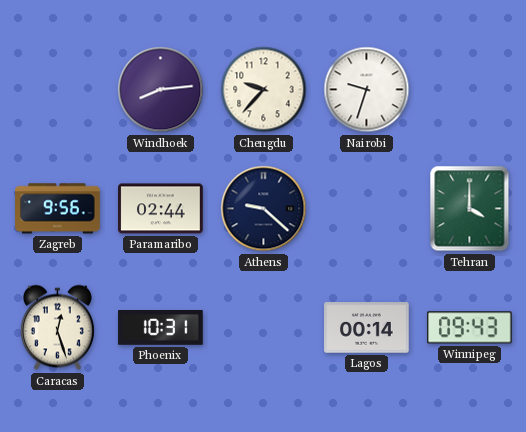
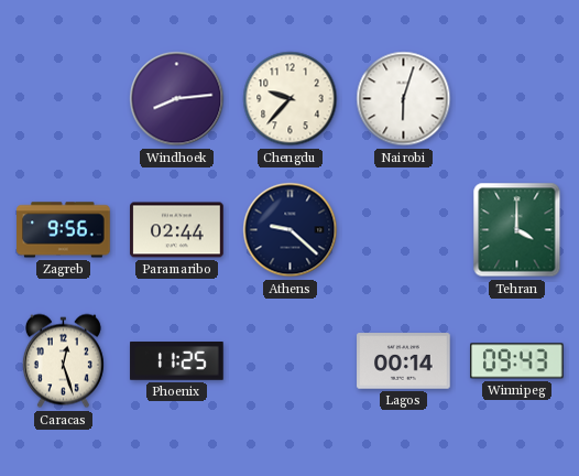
Nairobi: 9:33 -> 6:03
Phoenix: 10:31 -> 11:25
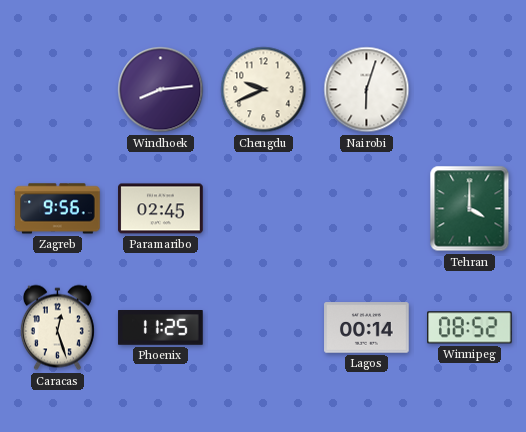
Chengdu: 9:37 -> 9:41
Paramaribo: 02:44 -> 02:45
Athens: 9:22 -> none
Winnipeg: 09:43 -> 08:52
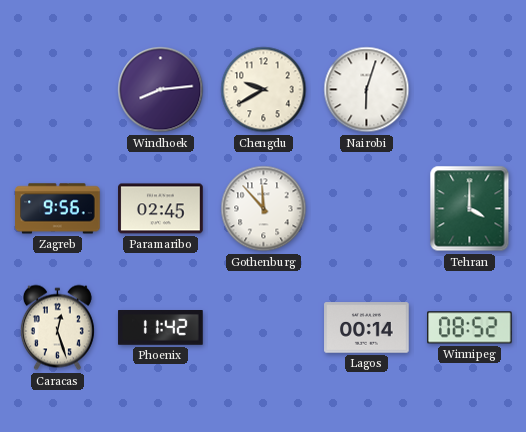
Chengdu: 9:41 -> 9:40
Gothenburg: none -> 11:53
Phoenix: 11:25 -> 11:42
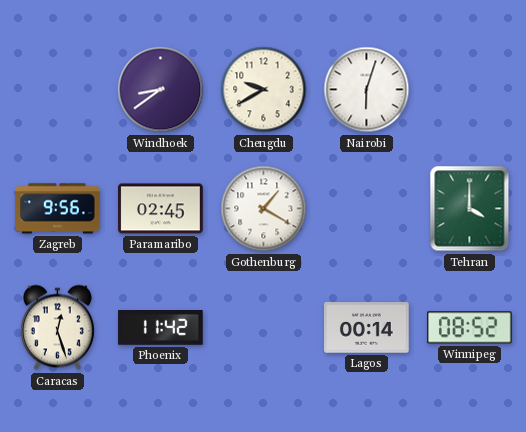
Windhoek: 8:14 -> 8:39
Gothenburg: 11:53 -> 1:20
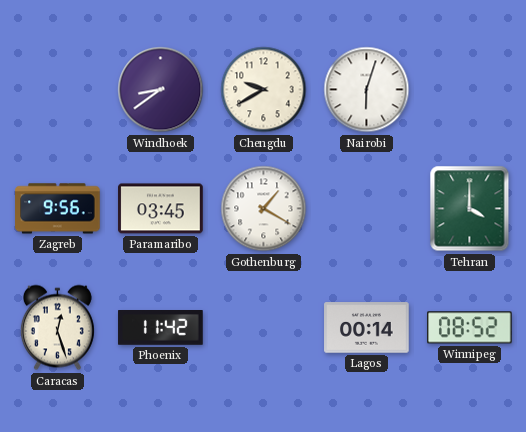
Paramaribo: 02:45 -> 03:45
